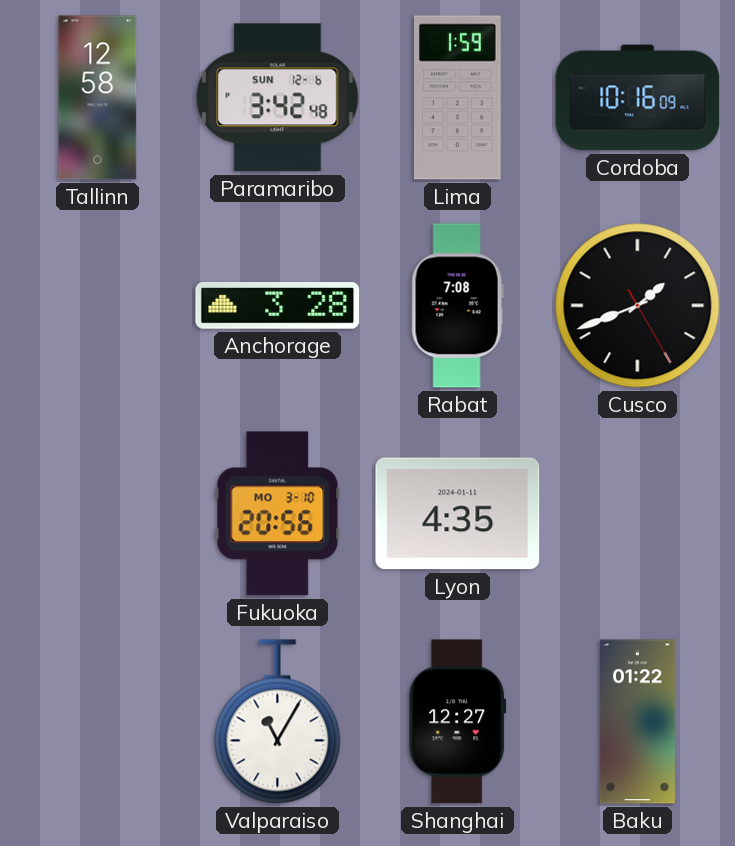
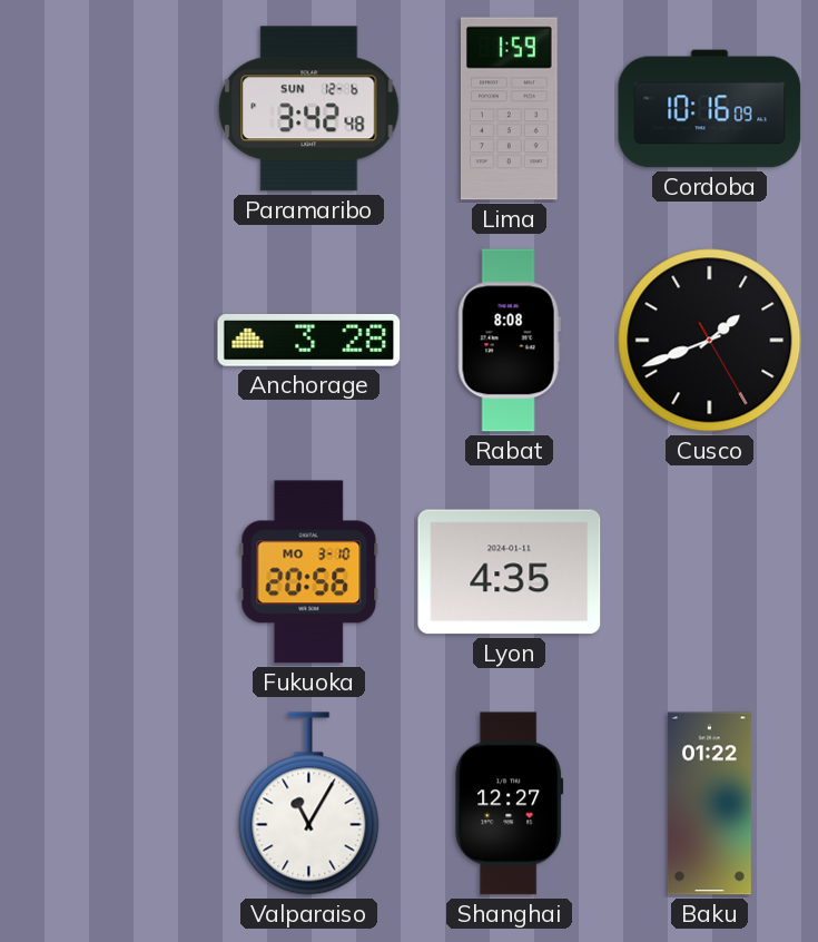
Tallinn: 12:58 -> none
Rabat: 7:08 -> 8:08
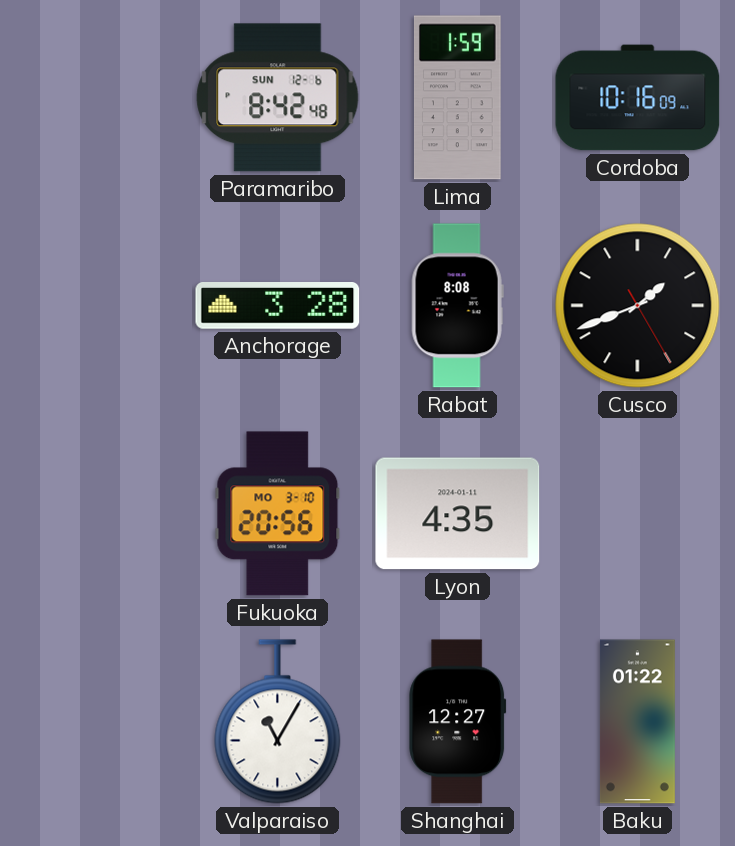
Paramaribo: 3:42 -> 8:42
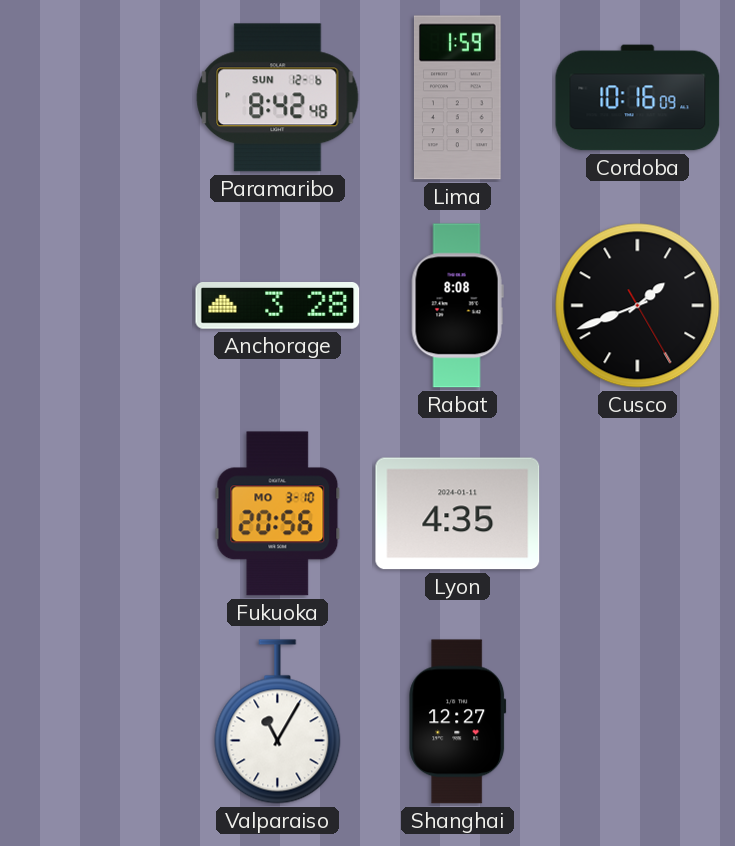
Baku: 01:22 -> none
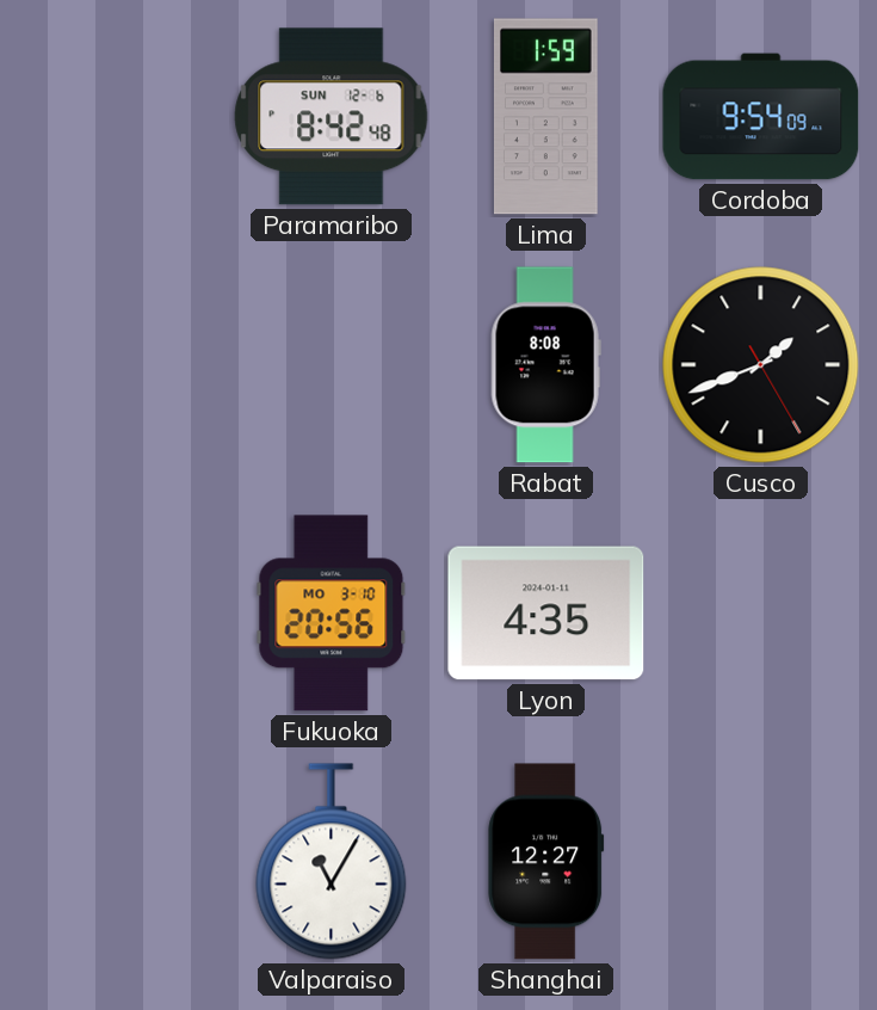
Cordoba: 10:16 -> 9:54
Anchorage: 3:28 -> none
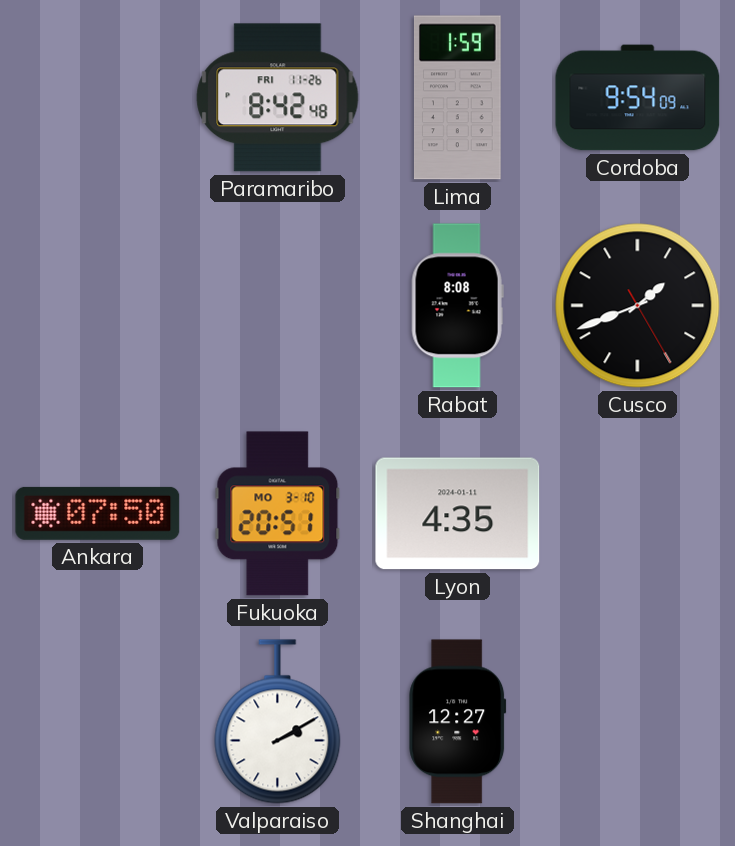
Paramaribo date: SUN 12-6 -> FRI 11-26
Ankara: none -> 07:50
Fukuoka: 20:56 -> 20:51
Valparaiso: 11:05 -> 2:10
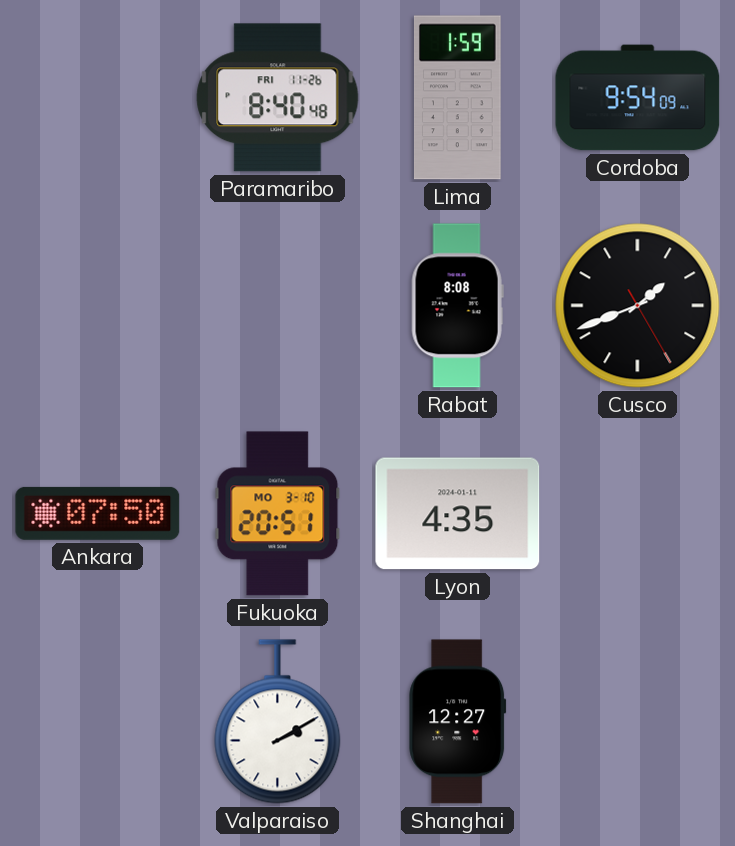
Paramaribo: 8:42 -> 8:40
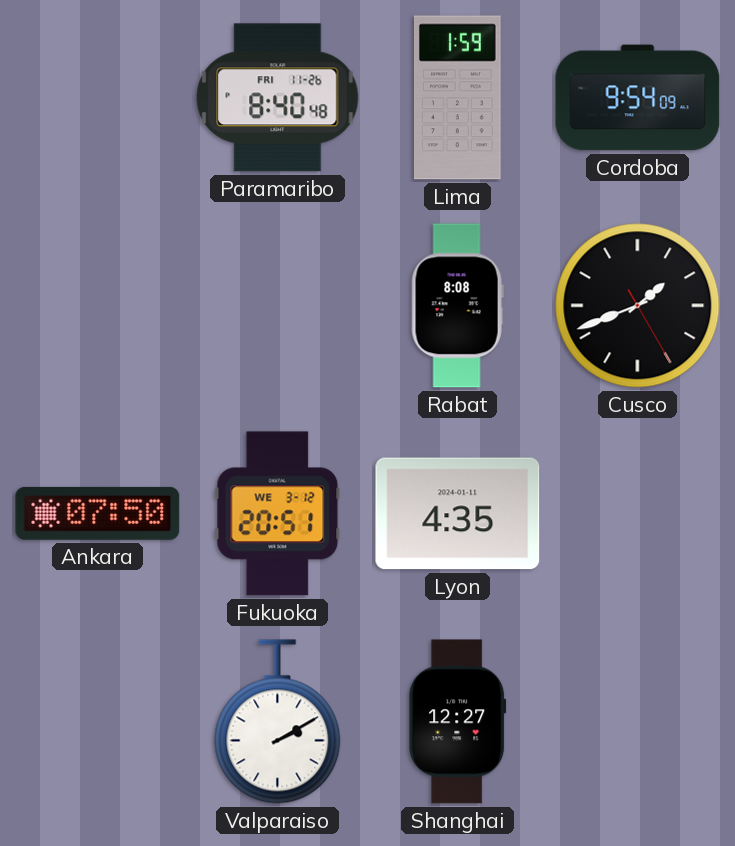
Fukuoka date: MO 3-10 -> WE 3-12
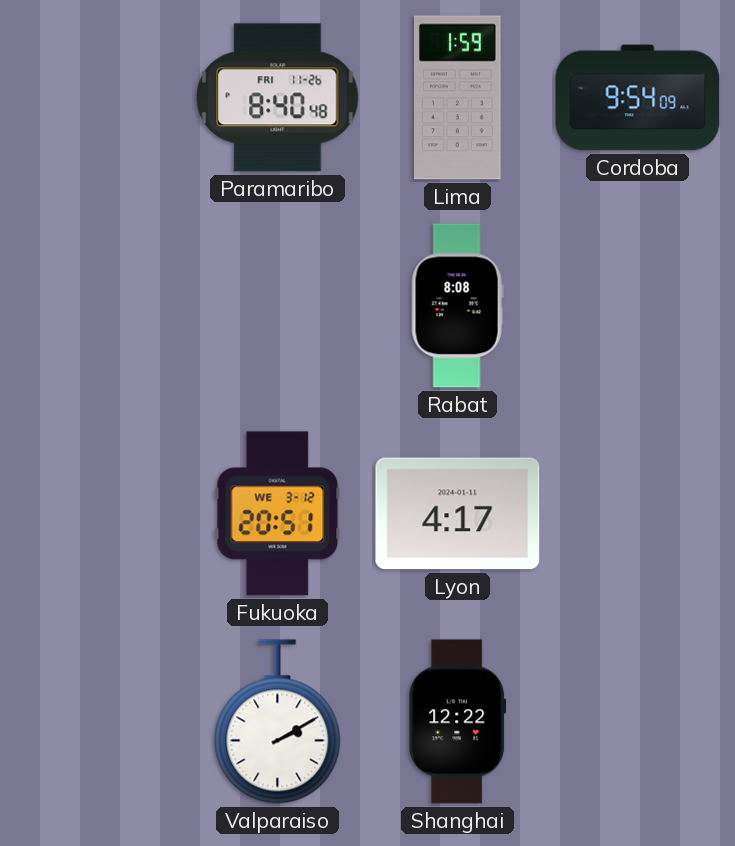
Cusco: 1:41 -> none
Ankara: 07:50 -> none
Lyon: 4:35 -> 4:17
Shanghai: 12:27 -> 12:22
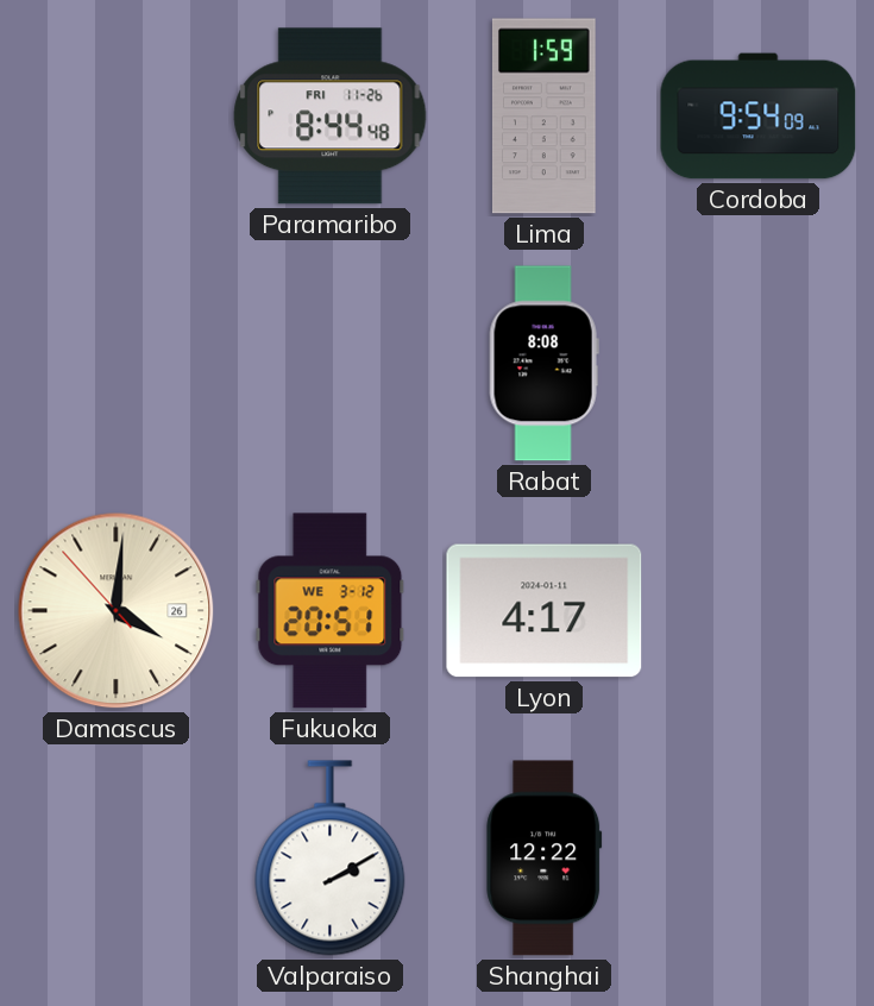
Paramaribo: 8:40 -> 8:44
Damascus: none -> 4:00
